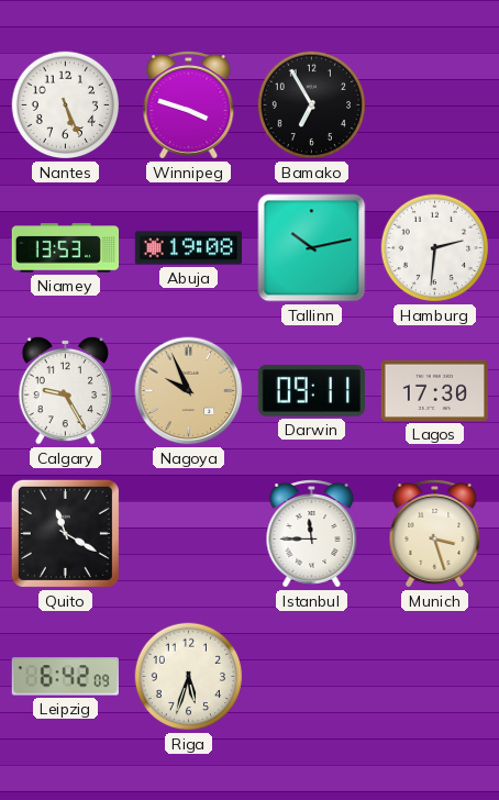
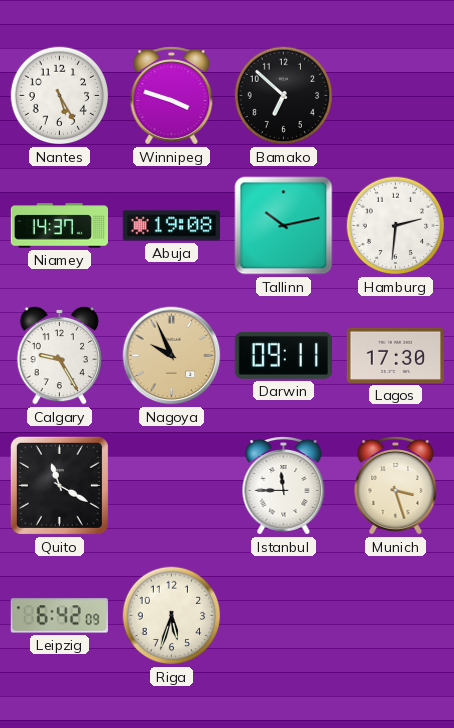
Nantes: 5:26 -> 5:25
Bamako: 6:55 -> 6:52
Niamey: 13:53 -> 14:37
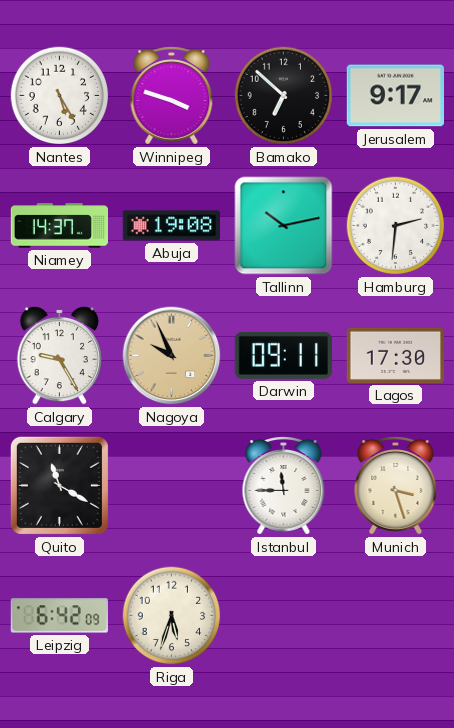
Jerusalem: none -> 9:17
